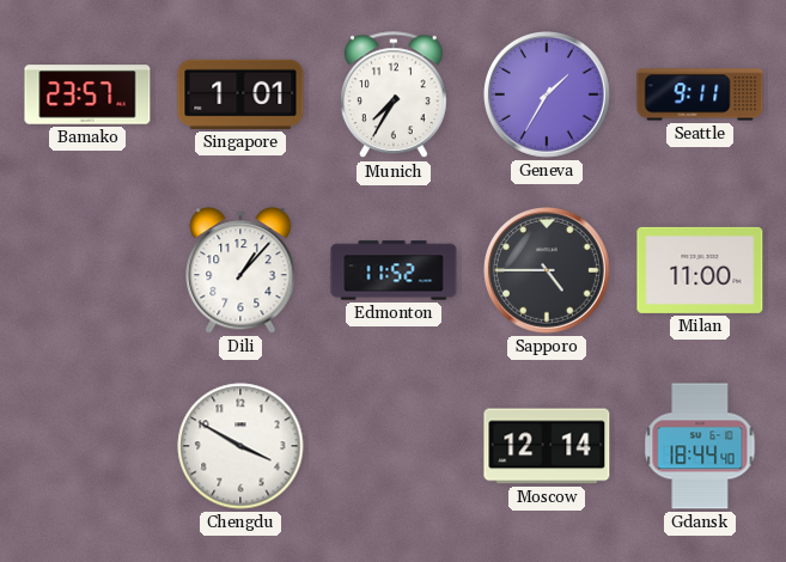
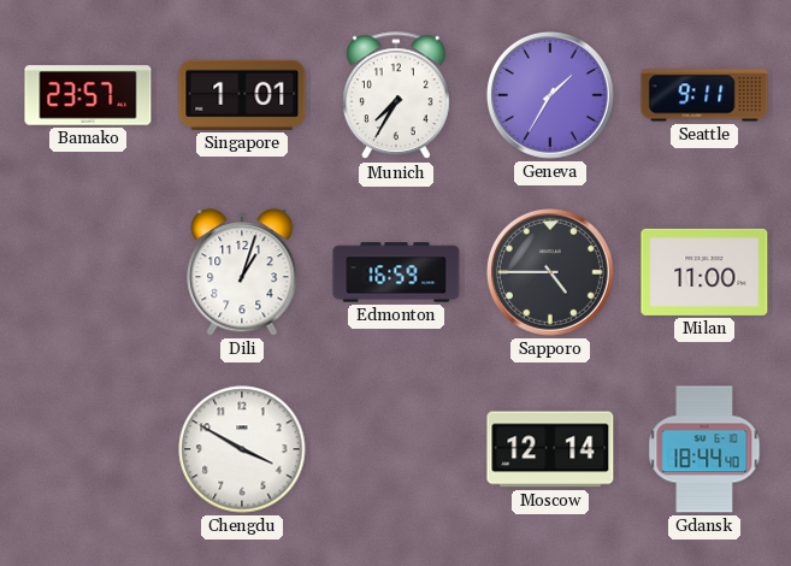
Dili: 1:07 -> 1:03
Edmonton: 11:52 -> 16:59
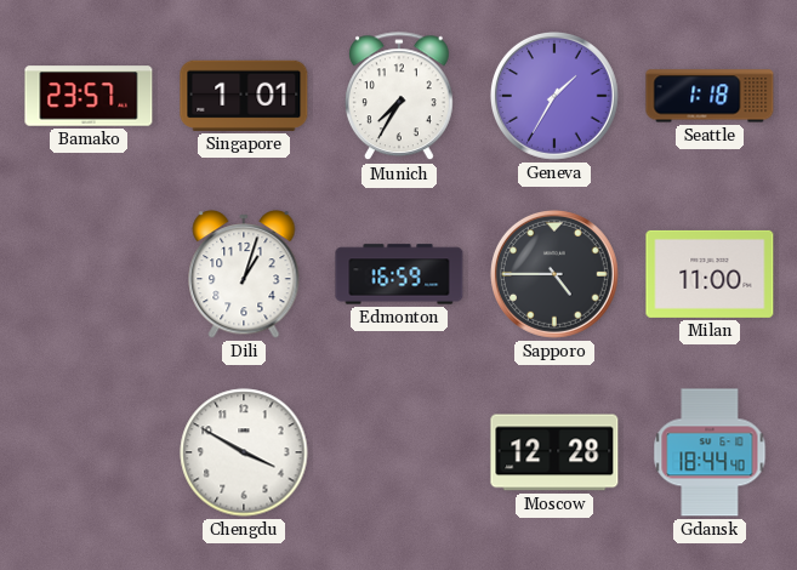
Seattle: 9:11 -> 1:18
Moscow: 12:14 -> 12:28
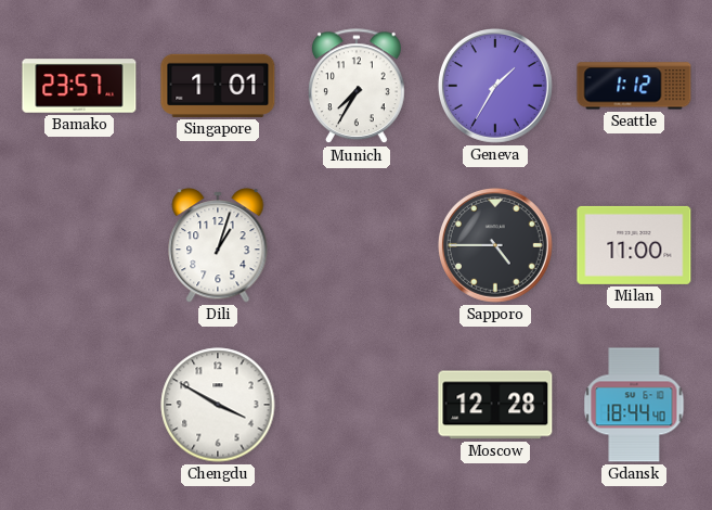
Seattle: 1:18 -> 1:12
Edmonton: 16:59 -> none
